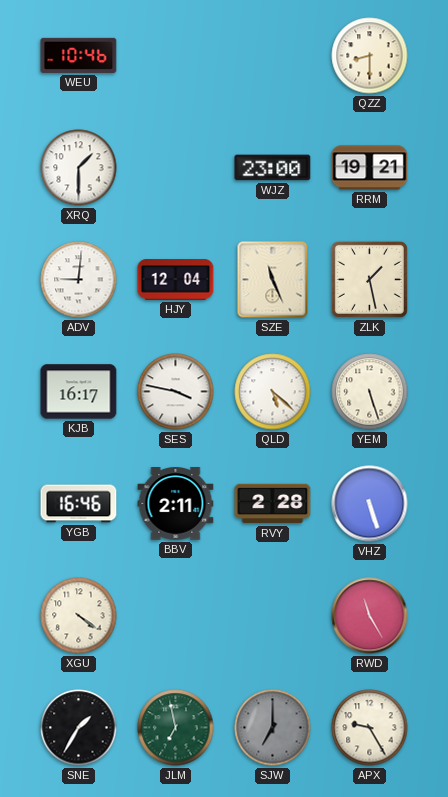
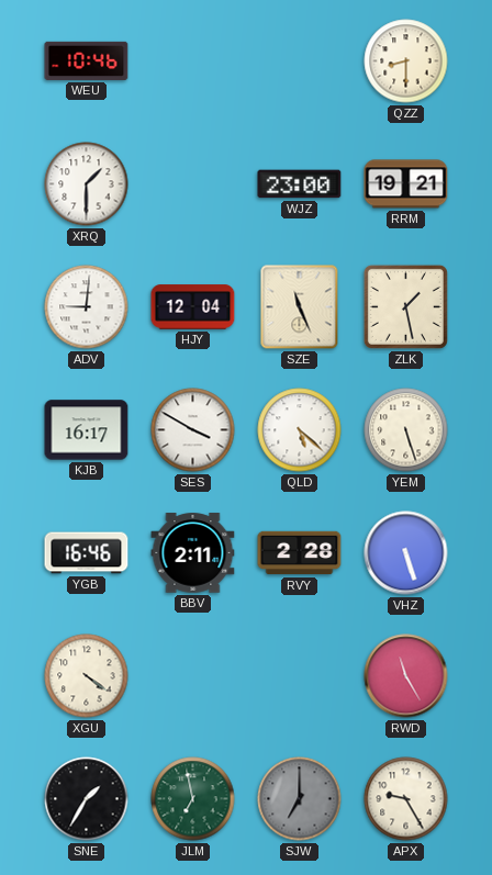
SES: 3:47 -> 3:50
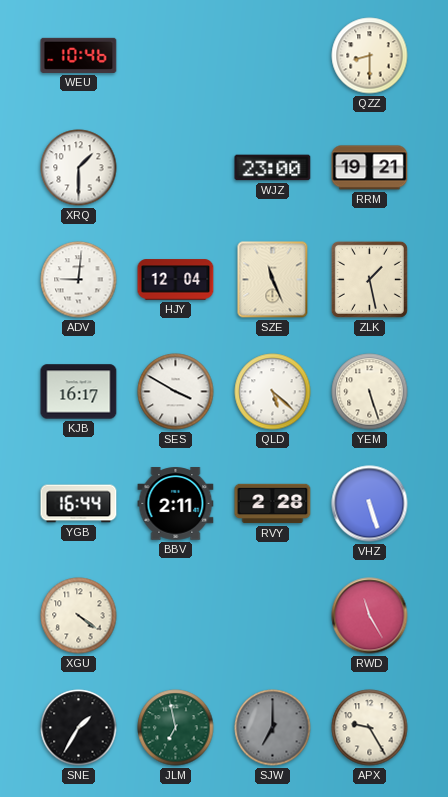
YGB: 16:46 -> 16:44
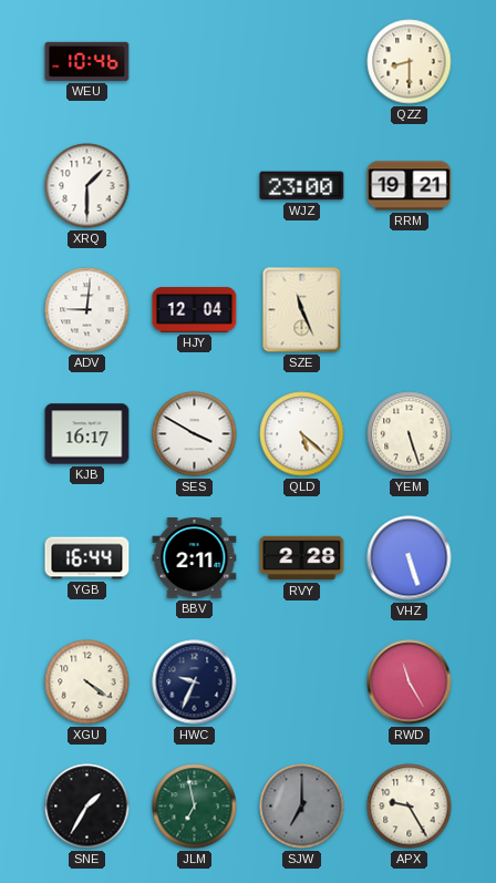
ZLK: 1:28 -> none
HWC: none -> 9:34
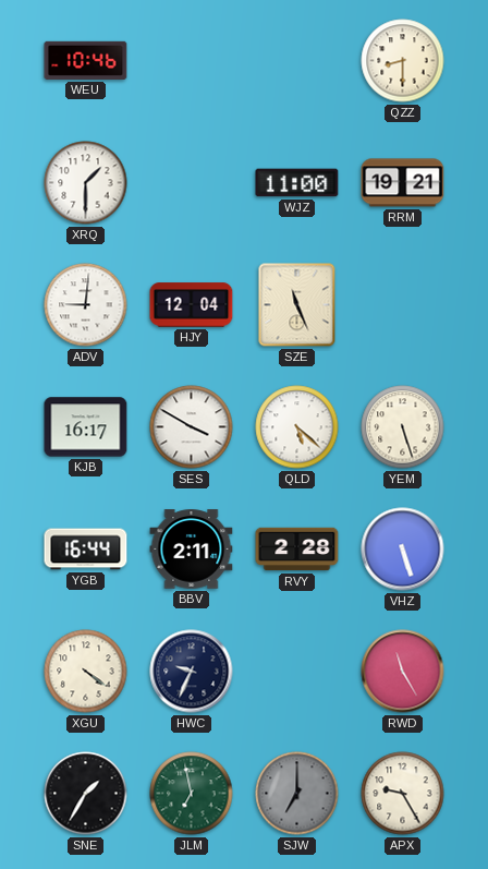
WJZ: 23:00 -> 11:00
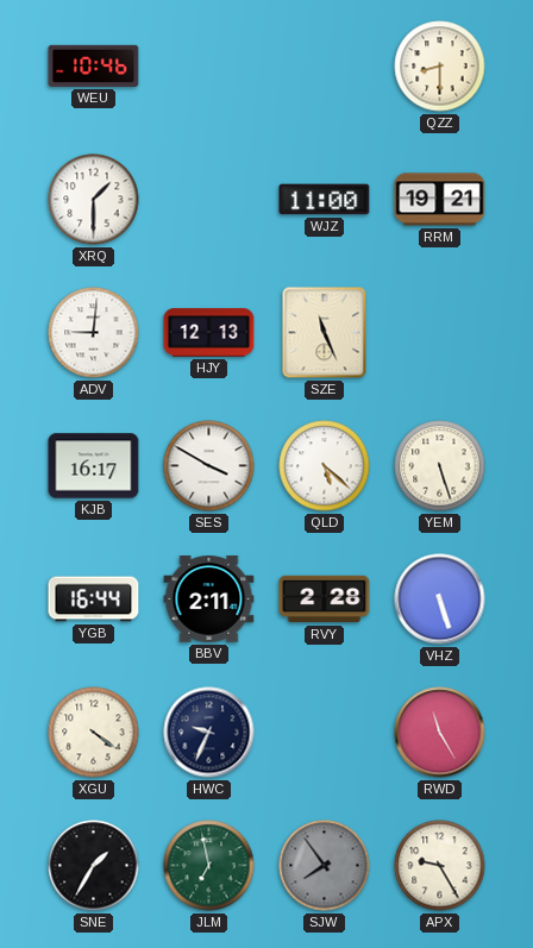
HJY: 12:04 -> 12:13
SJW: 7:00 -> 7:54
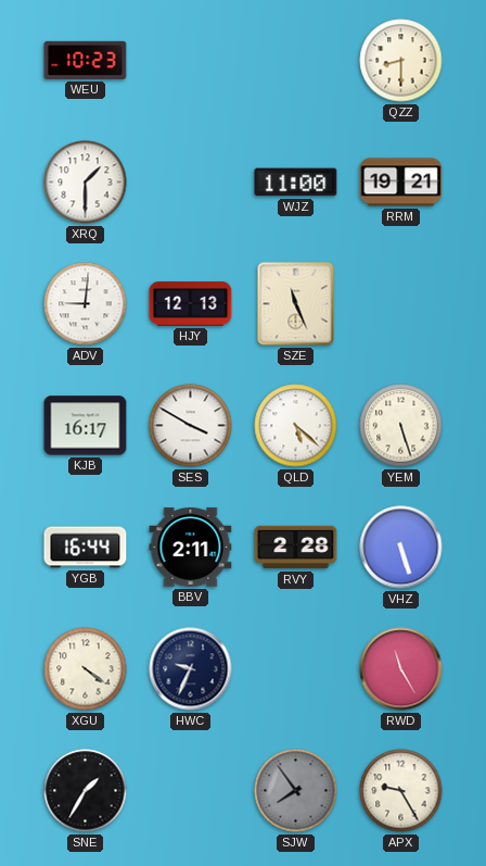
WEU: 10:46 -> 10:23
JLM: 6:58 -> none
